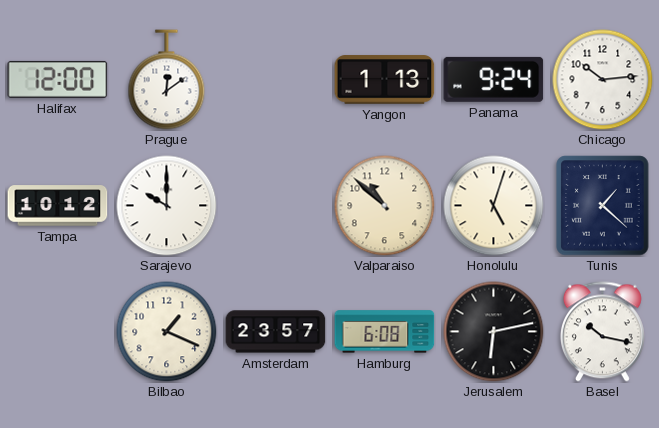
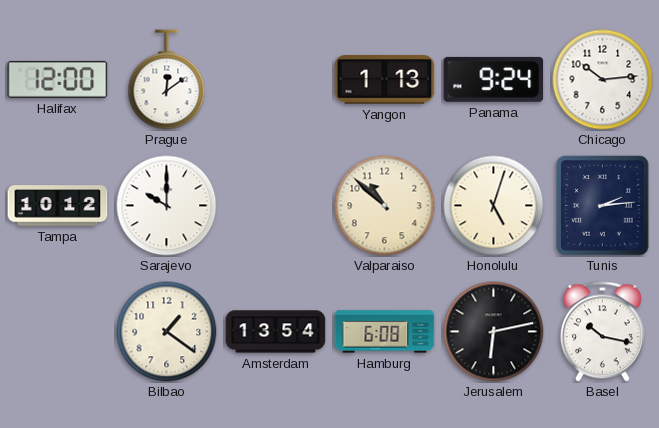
Tunis: 1:22 -> 2:14
Bilbao: 1:19 -> 1:21
Amsterdam: 23:57 -> 13:54
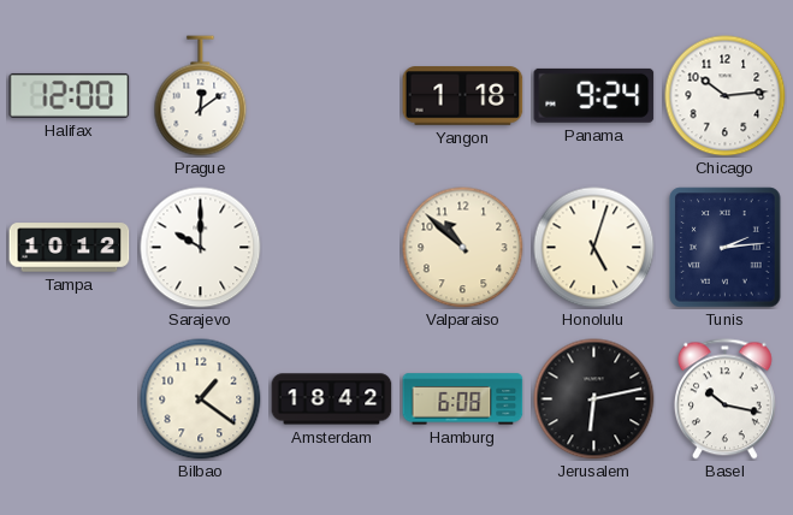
Yangon: 1:13 -> 1:18
Amsterdam: 13:54 -> 18:42
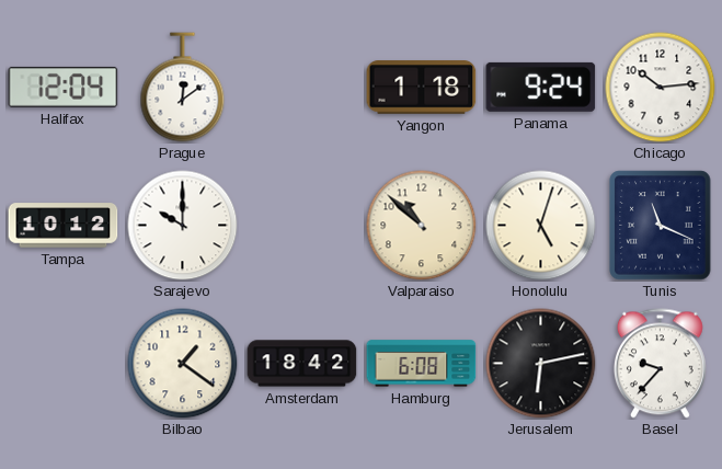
Halifax: 12:00 -> 12:04
Tunis: 2:14 -> 11:19
Basel: 10:17 -> 9:37
